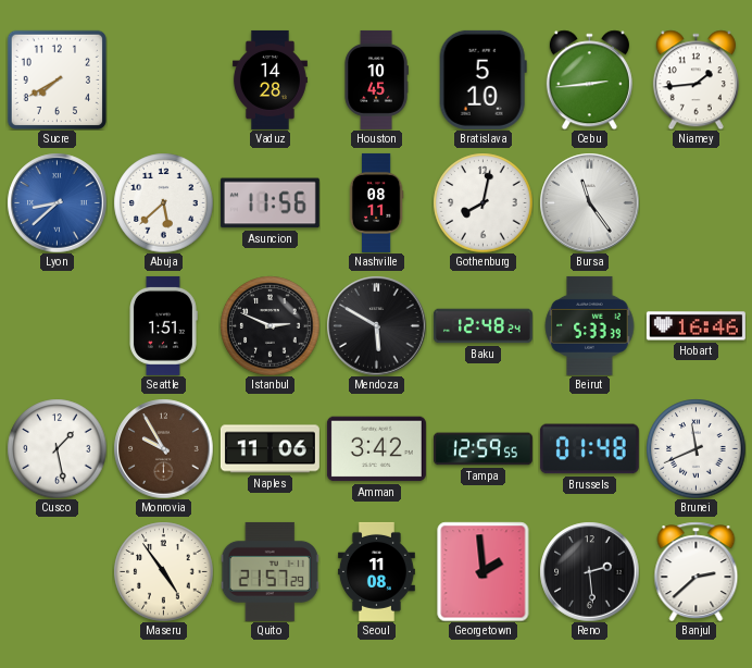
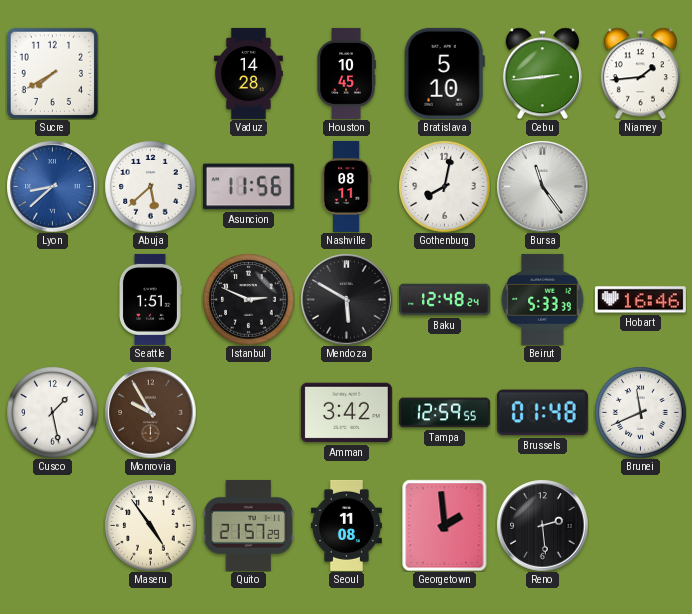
Naples: 11:06 -> none
Banjul: 2:38 -> none
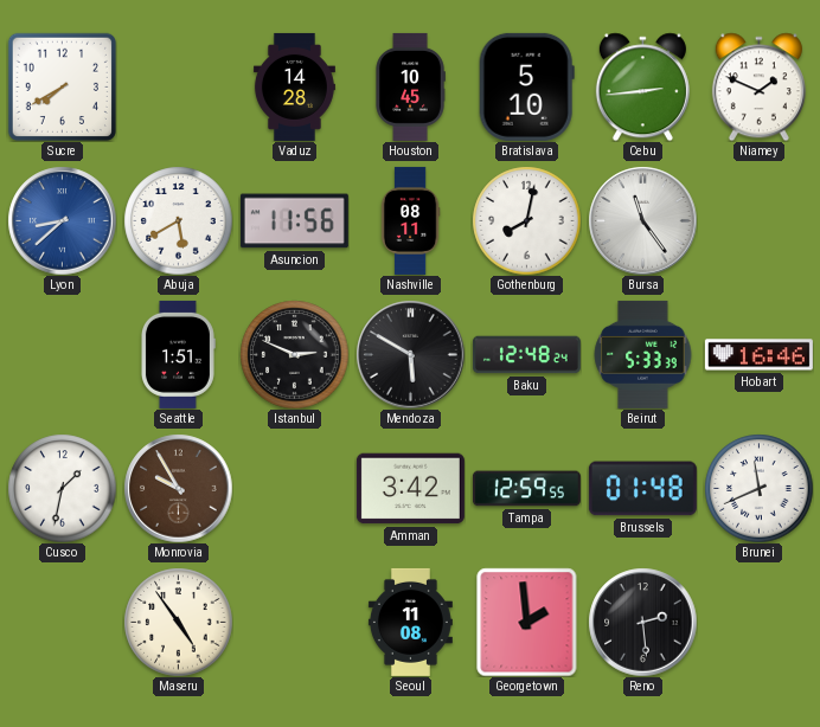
Niamey: 1:44 -> 1:49
Abuja: 5:38 -> 5:40
Cusco: 1:28 -> 1:32
Quito: 21:57 -> none
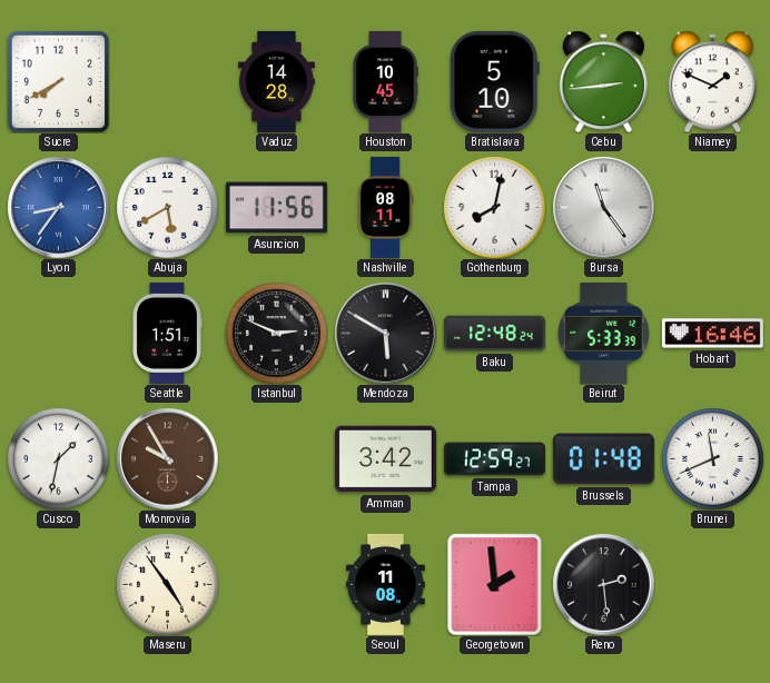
Lyon: 8:38 -> 8:36
Tampa: 12:59:55 -> 12:59:27
